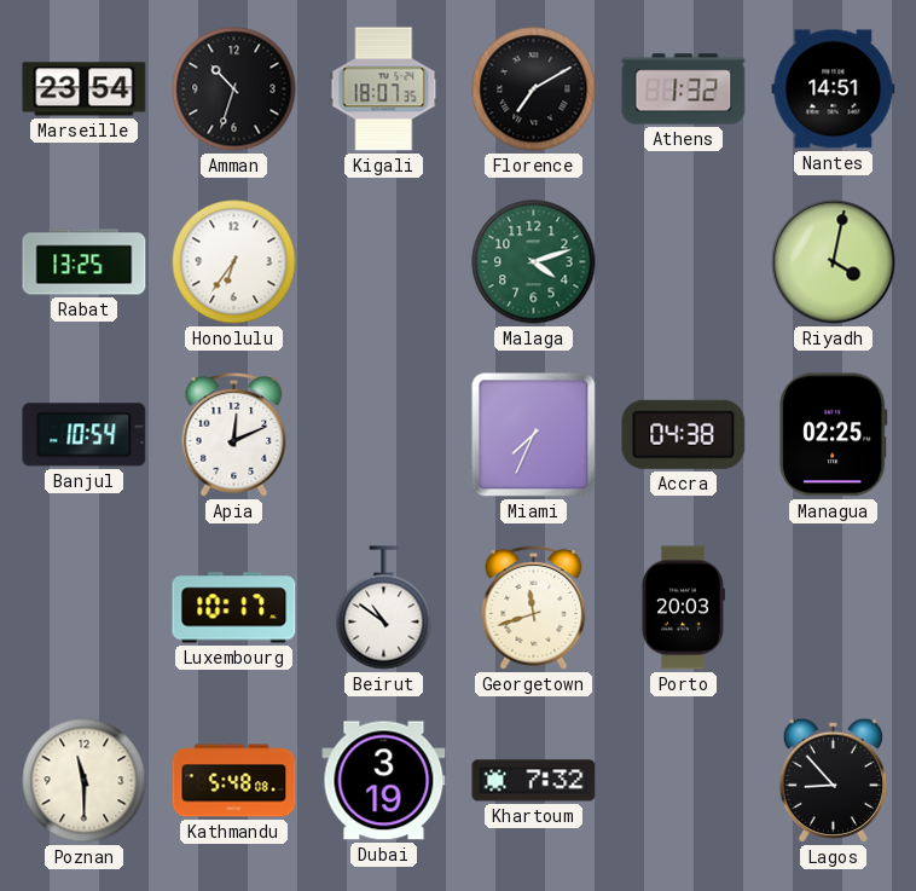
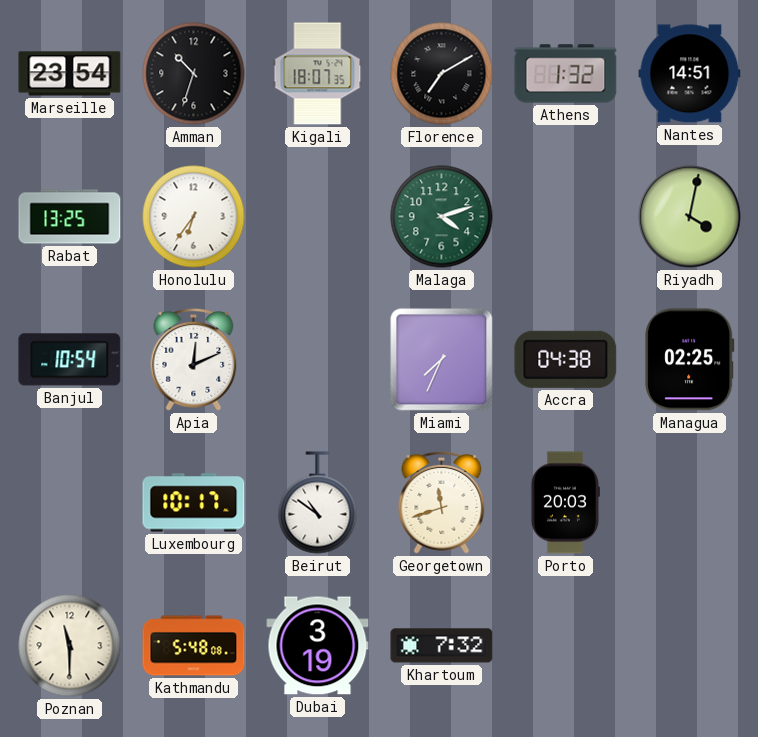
Lagos: 8:53 -> none
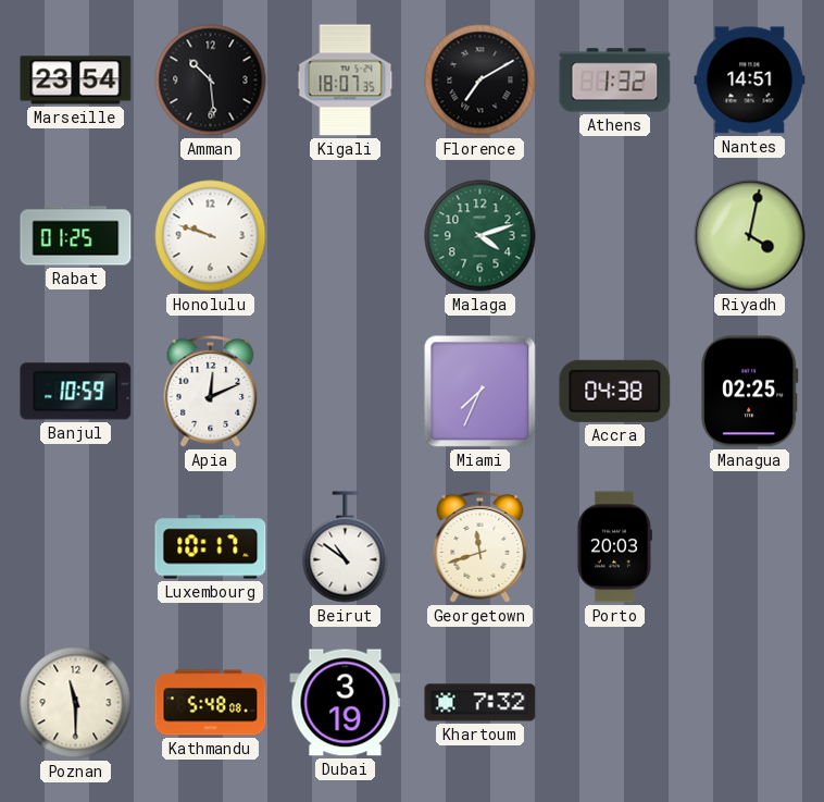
Amman: 10:33 -> 10:29
Rabat: 13:25 -> 01:25
Honolulu: 6:36 -> 9:48
Banjul: 10:54 -> 10:59
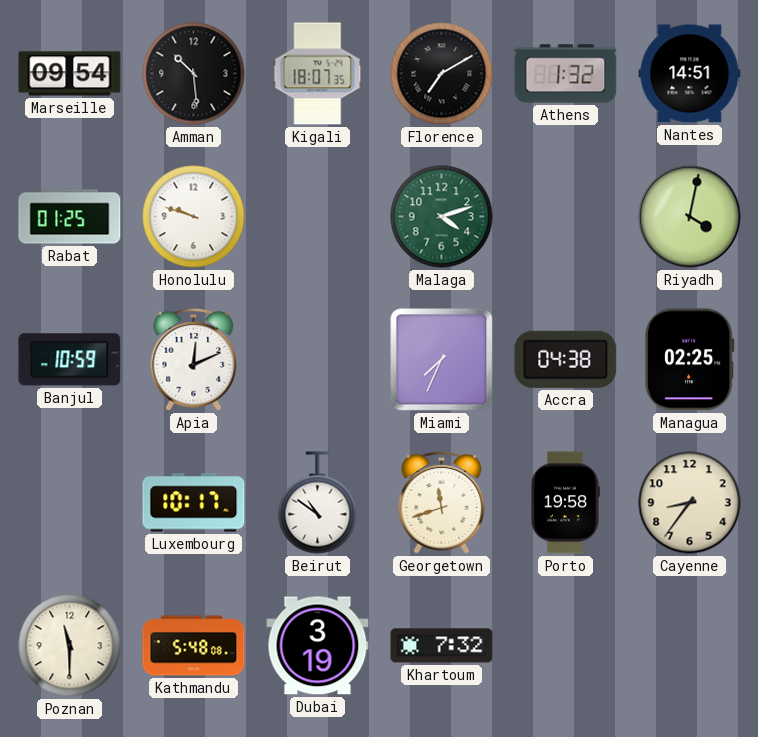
Marseille: 23:54 -> 09:54
Porto: 20:03 -> 19:58
Cayenne: none -> 8:36
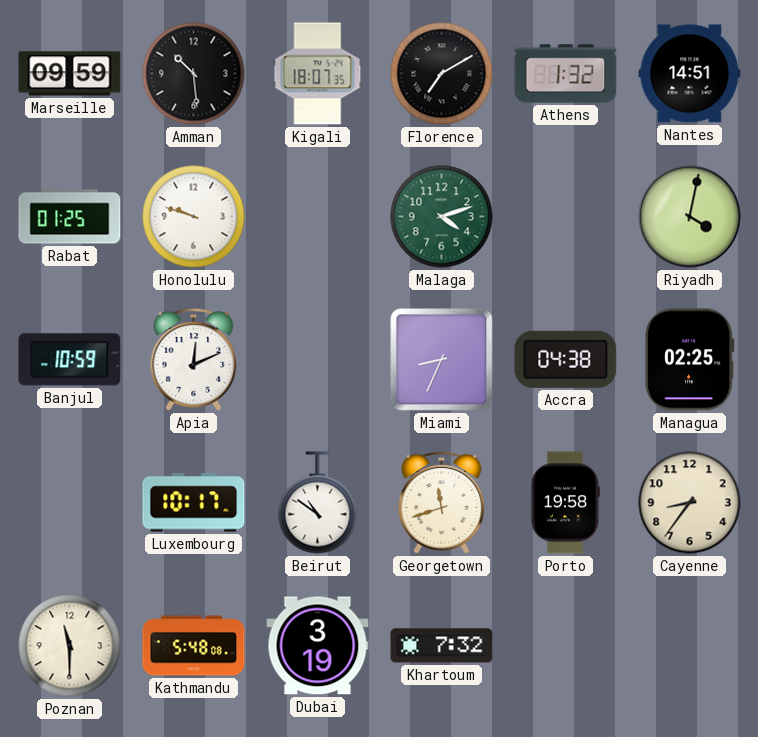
Marseille: 09:54 -> 09:59
Miami: 7:34 -> 8:34
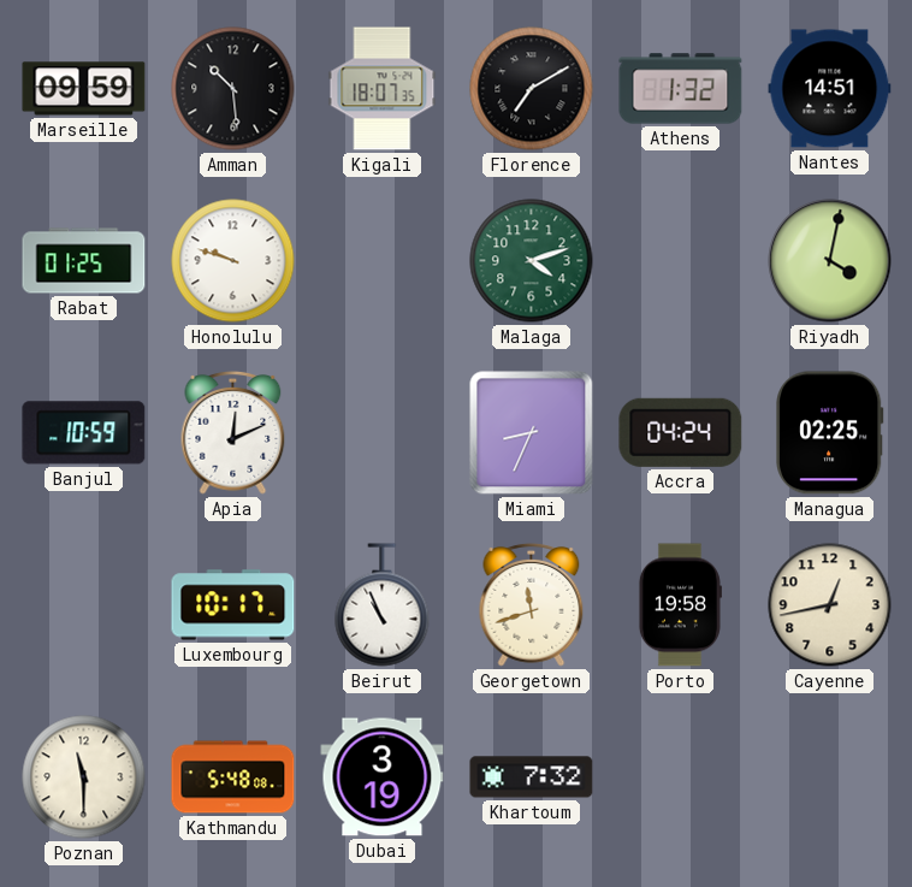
Accra: 04:38 -> 04:24
Beirut: 10:51 -> 10:56
Cayenne: 8:36 -> 12:43
